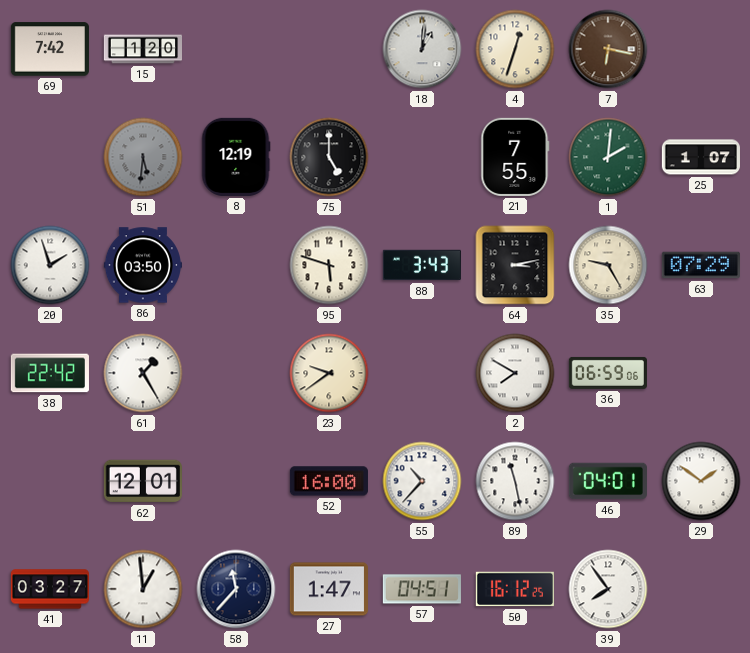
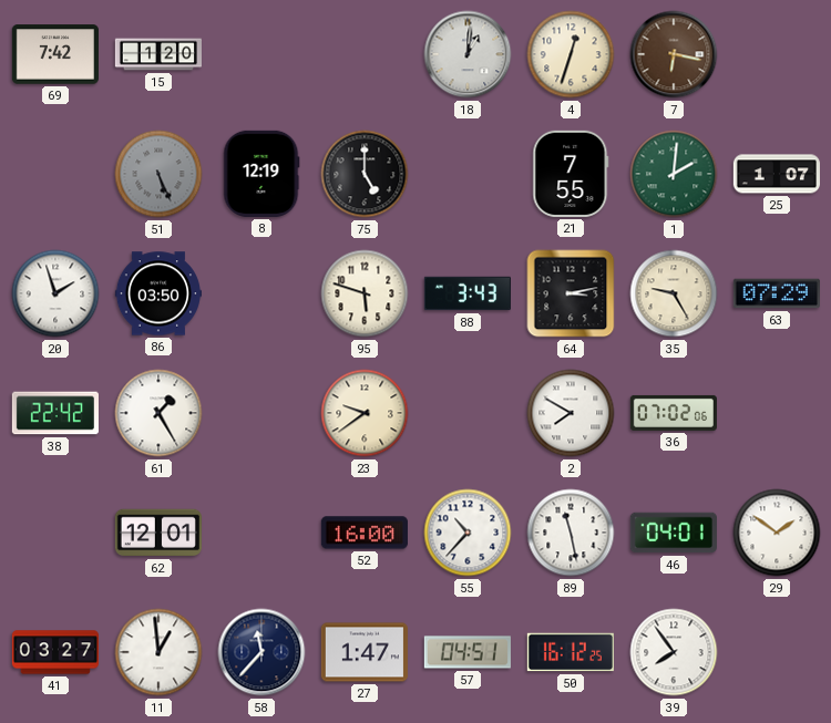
51: 5:31 -> 5:26
36: 06:59 -> 07:02
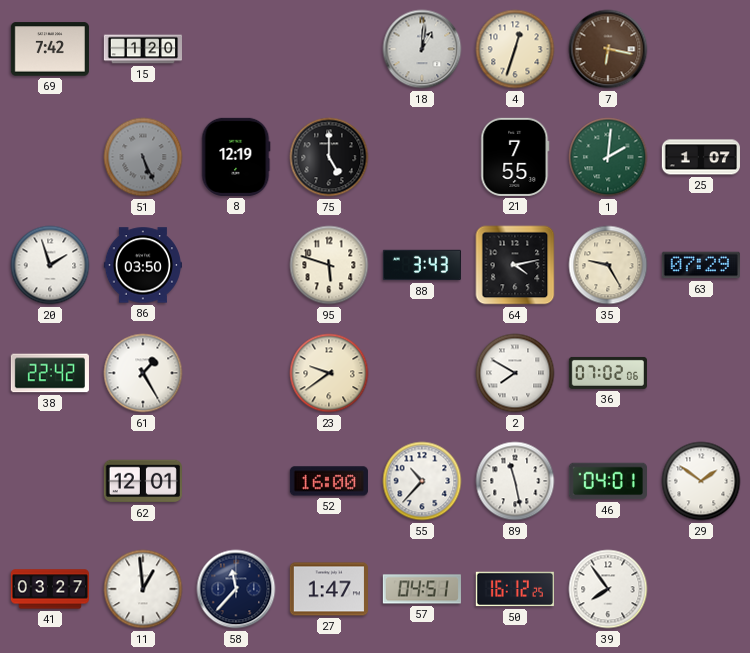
64: 3:13 -> 4:13
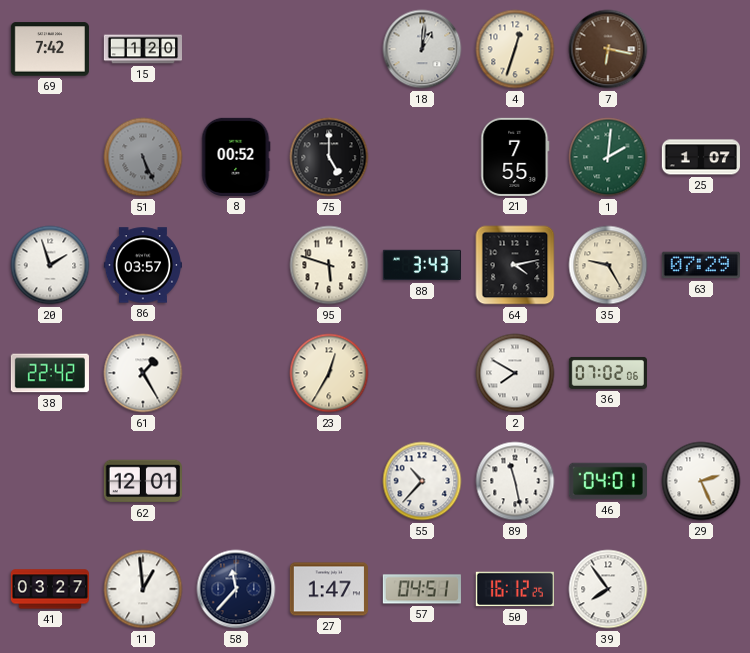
8: 12:19 -> 00:52
86: 03:50 -> 03:57
23: 9:39 -> 12:35
52: 16:00 -> none
29: 1:51 -> 2:26
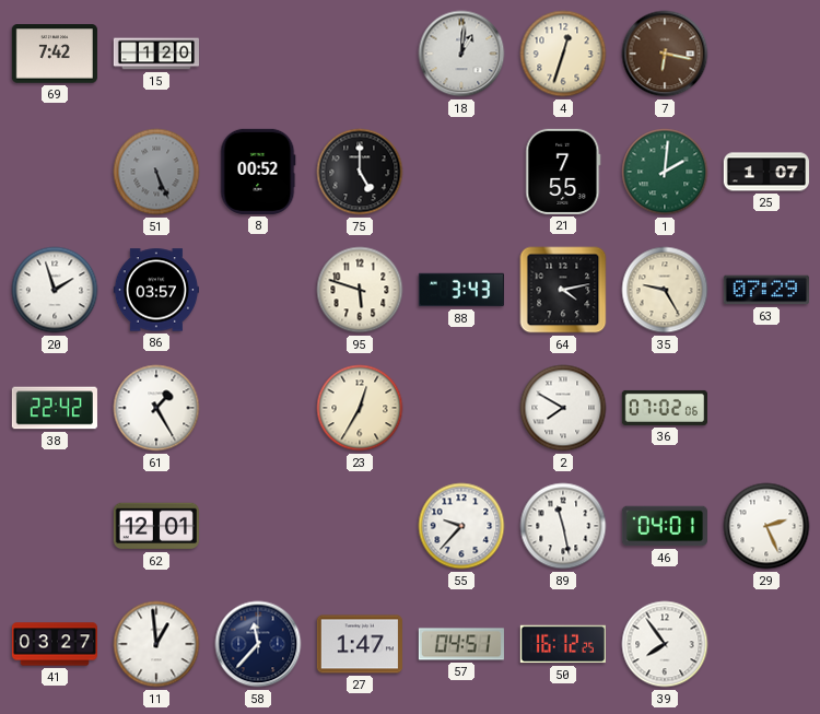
55: 10:37 -> 9:37
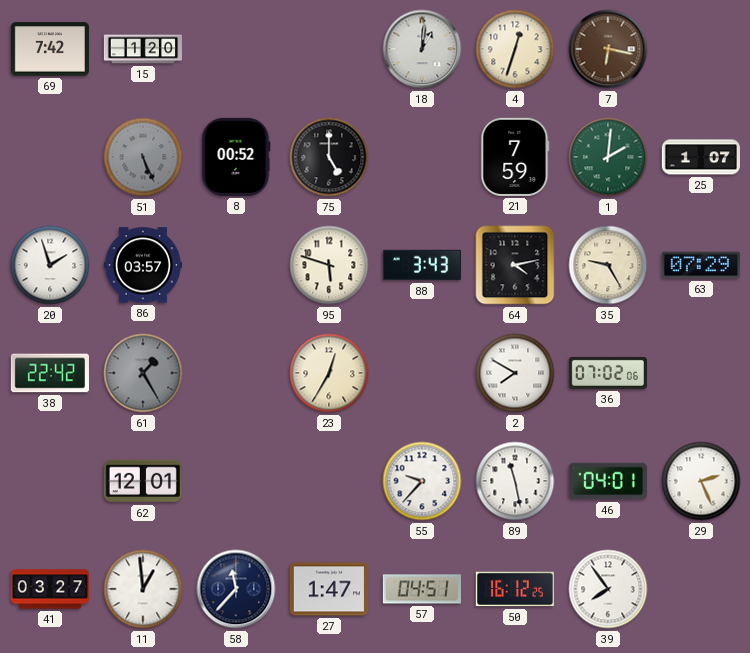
21: 7:55 -> 7:59
61 dial: white -> grey
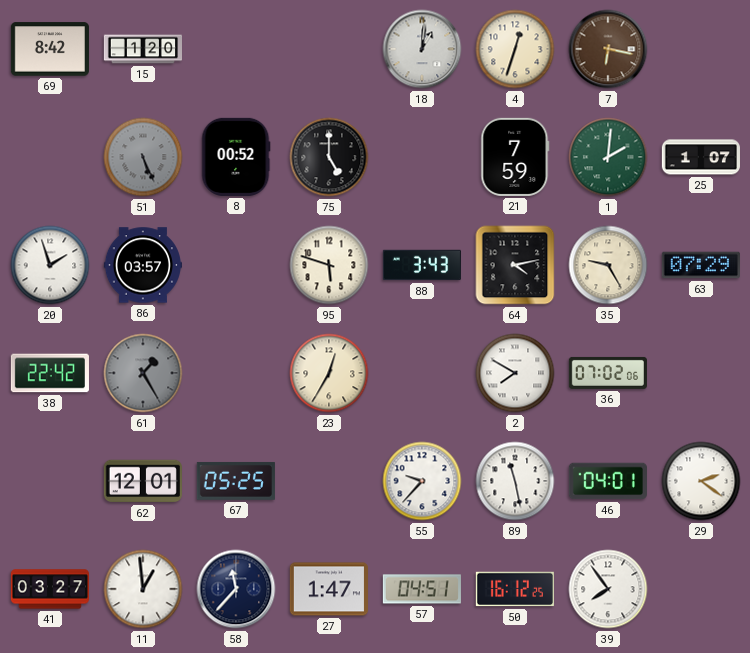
69: 7:42 -> 8:42
67: none -> 05:25
29: 2:26 -> 2:21
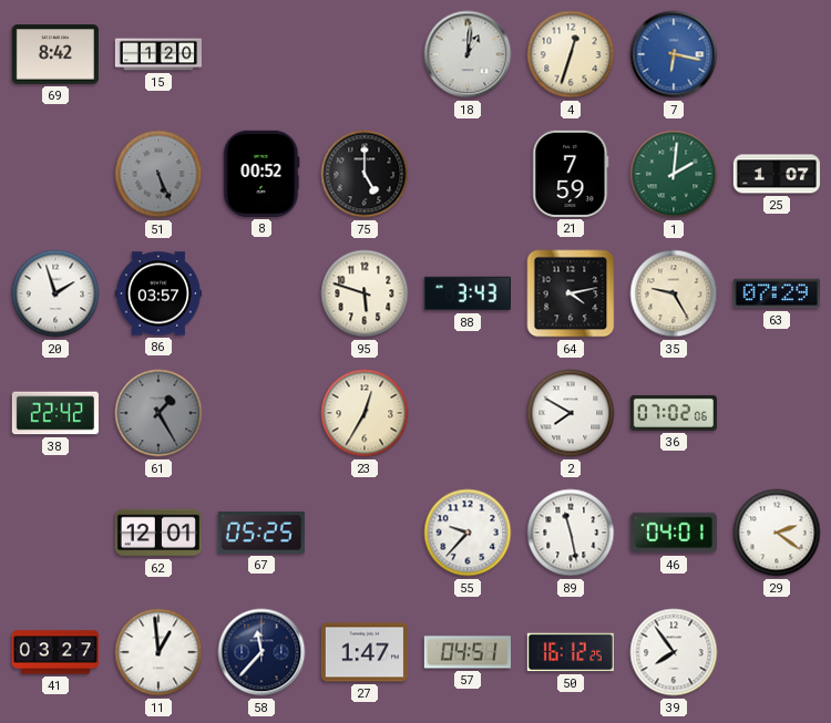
7 dial: brown -> blue
